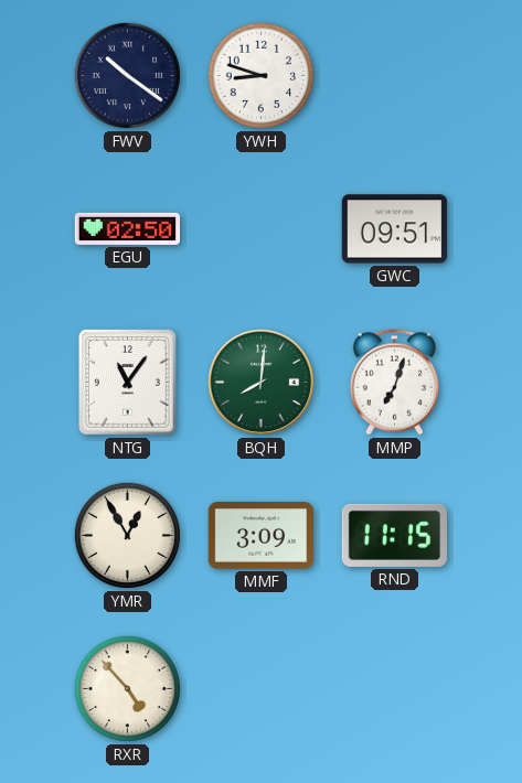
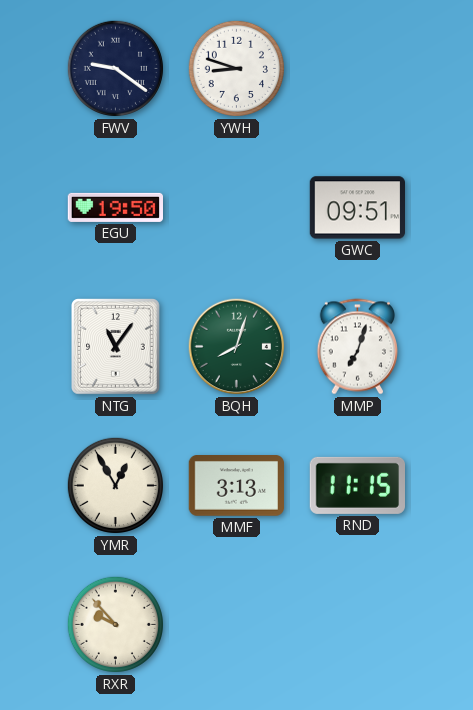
FWV: 10:21 -> 9:21
EGU: 02:50 -> 19:50
BQH: 8:01 -> 8:03
MMF: 3:09 -> 3:13
RXR: 4:53 -> 9:53
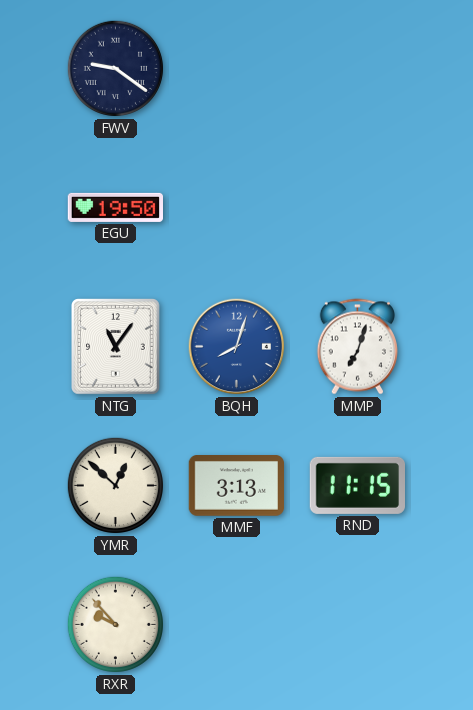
YWH: 8:48 -> none
GWC: 09:51 -> none
BQH dial: green -> blue
YMR: 12:55 -> 12:52
